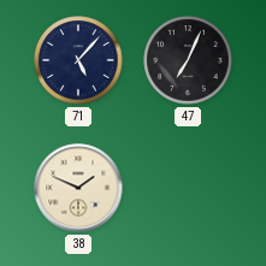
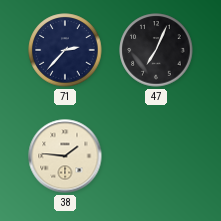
71: 5:07 -> 2:37
38: 1:49 -> 1:46
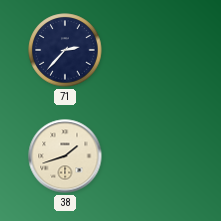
47: 7:04 -> none
38: 1:46 -> 1:42
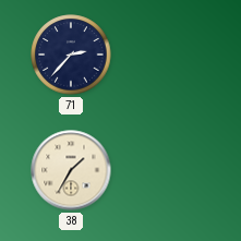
38: 1:42 -> 1:35
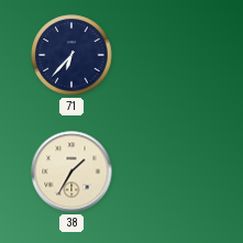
71: 2:37 -> 6:37
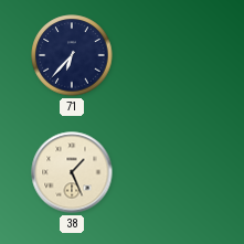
38: 1:35 -> 1:26
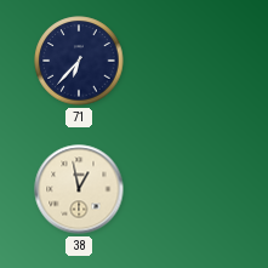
38: 1:26 -> 12:58
